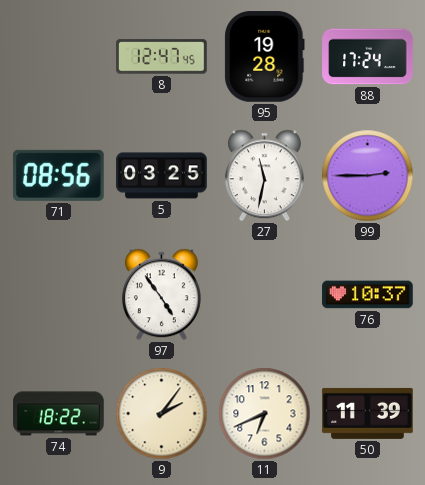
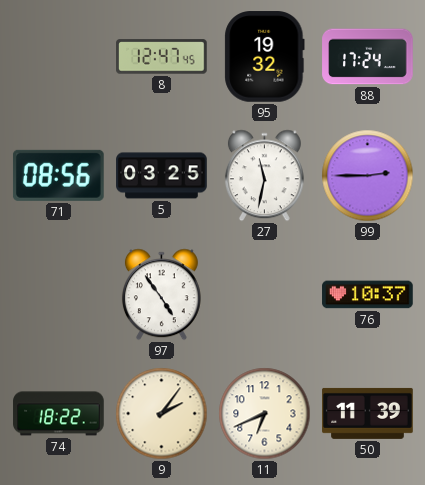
95: 19:28 -> 19:32
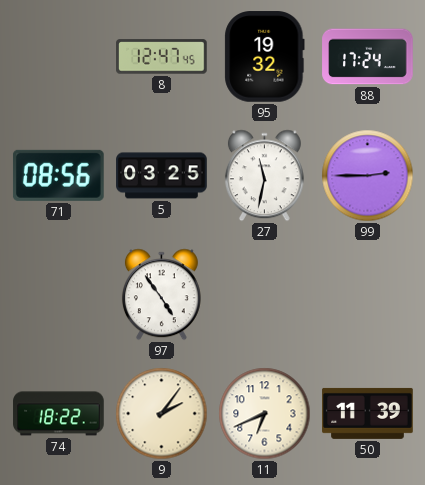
76: 10:37 -> none
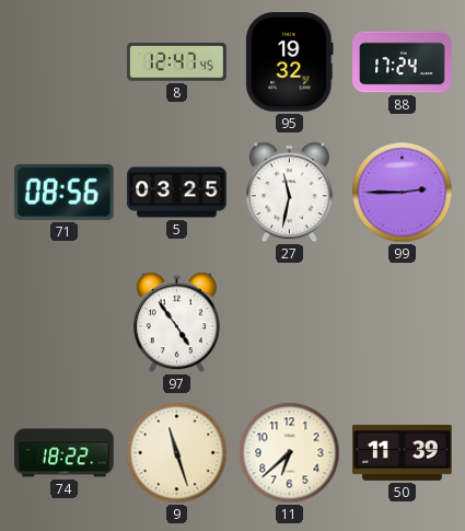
9: 2:06 -> 11:27
11: 6:41 -> 6:38
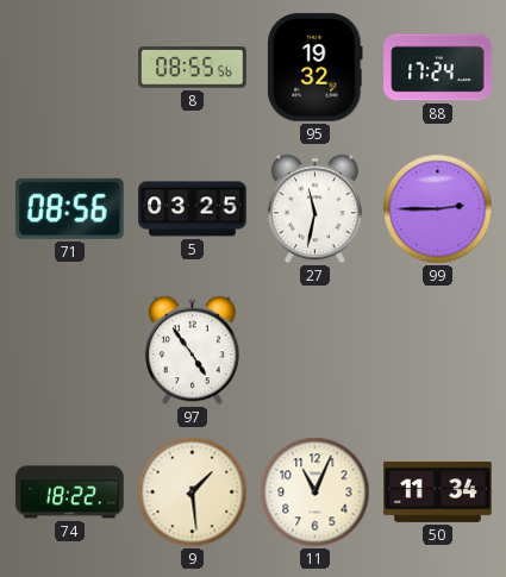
8: 12:47 -> 08:55
9: 11:27 -> 1:29
11: 6:38 -> 11:04
50: 11:39 -> 11:34
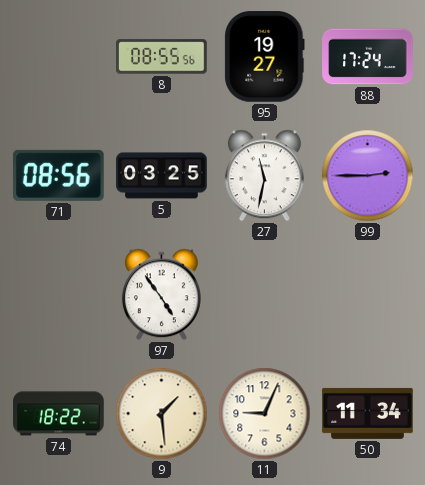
95: 19:32 -> 19:27
11: 11:04 -> 9:04
